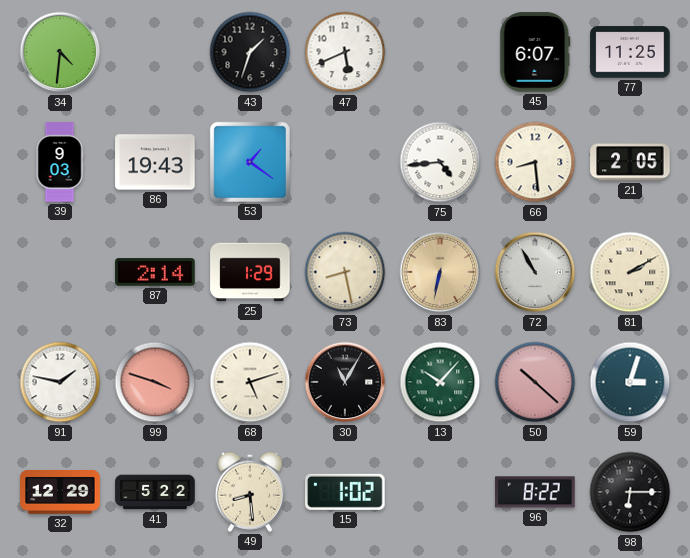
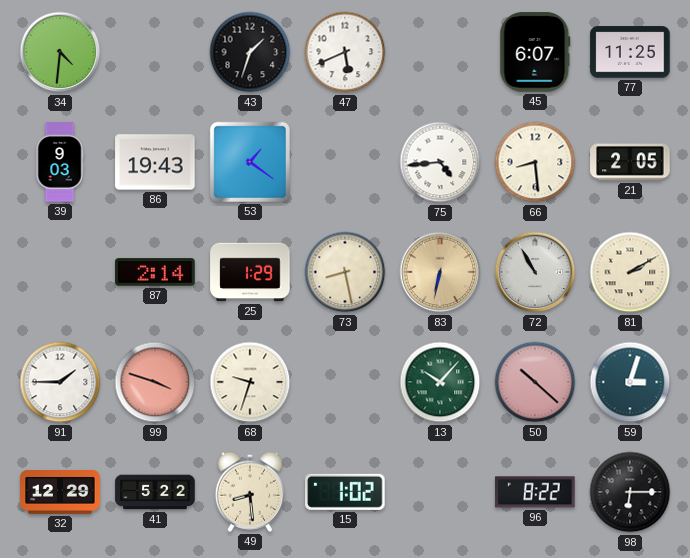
91: 1:47 -> 1:45
68: 5:12 -> 9:33
30: 11:05 -> none
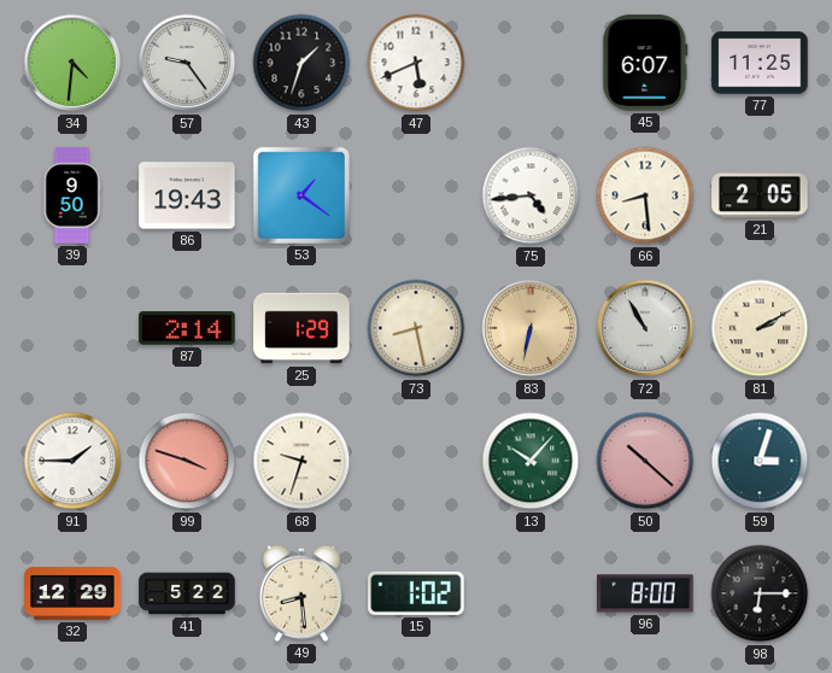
57: none -> 9:24
39: 9:03 -> 9:50
96: 8:22 -> 8:00
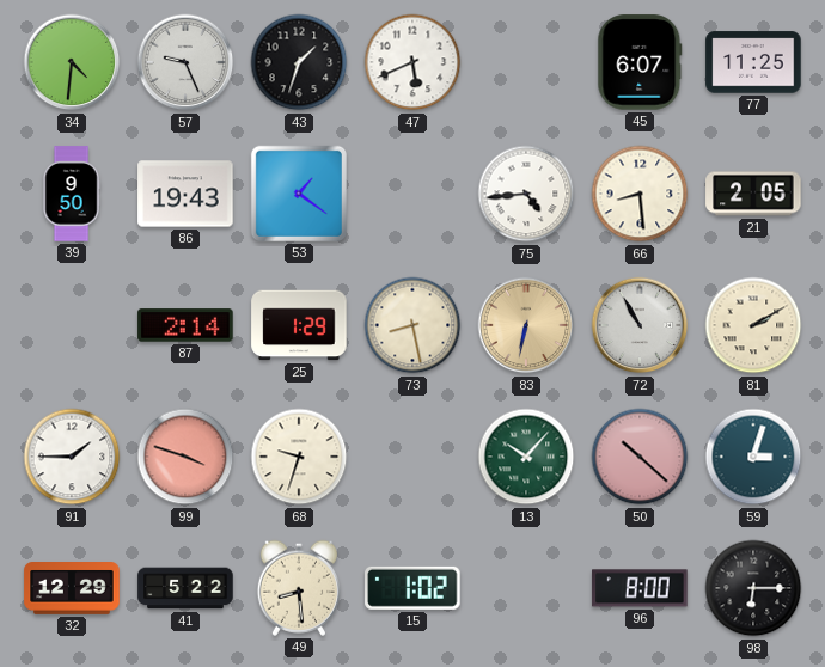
57: 9:24 -> 9:26
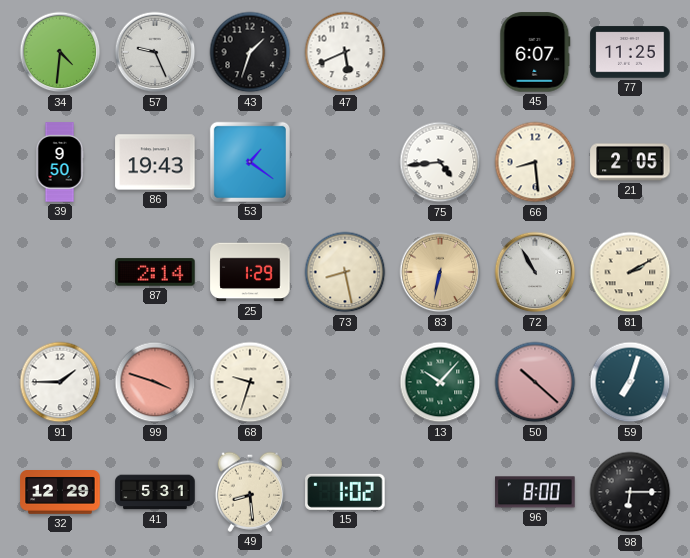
59: 3:03 -> 7:03
41: 5:22 -> 5:31
